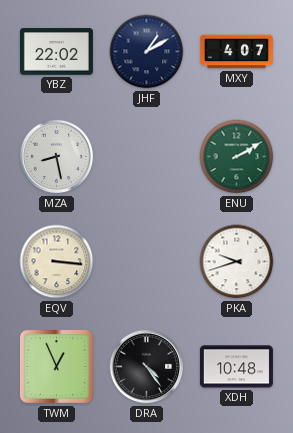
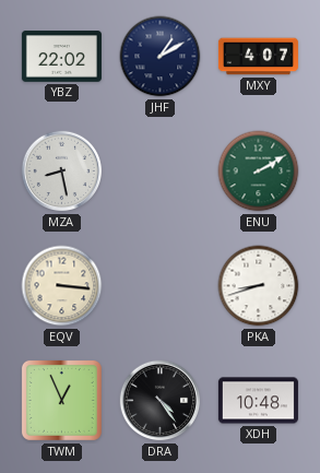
PKA: 9:42 -> 8:42
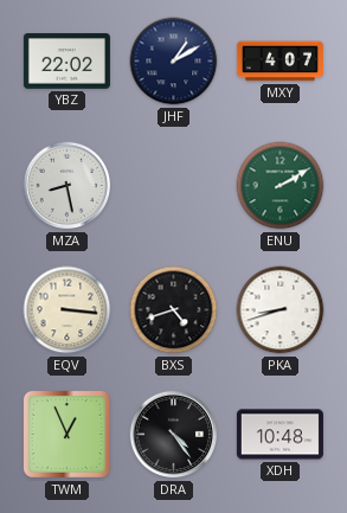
BXS: none -> 4:42
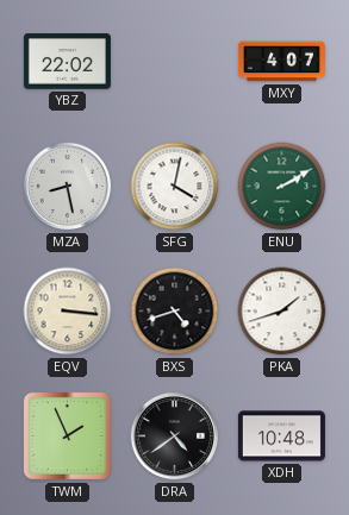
JHF: 1:10 -> none
SFG: none -> 4:02
PKA: 8:42 -> 1:42
TWM: 12:56 -> 1:56
DRA: 4:24 -> 4:39
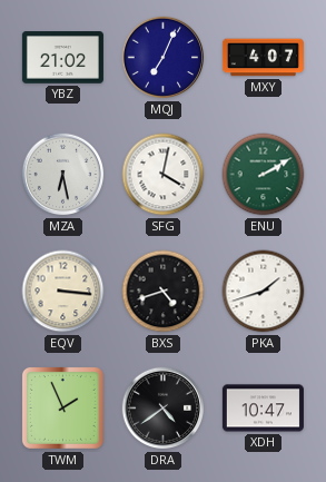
YBZ: 22:02 -> 21:02
MQJ: none -> 7:04
MZA: 8:28 -> 6:28
XDH: 10:48 -> 10:47
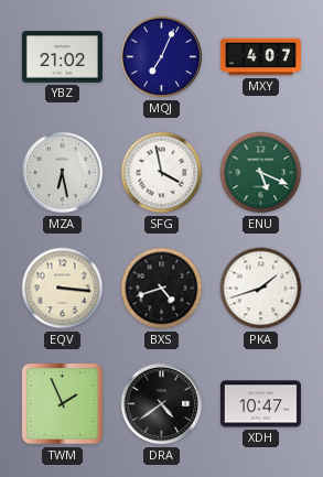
SFG: 4:02 -> 3:58
ENU: 2:10 -> 5:19
